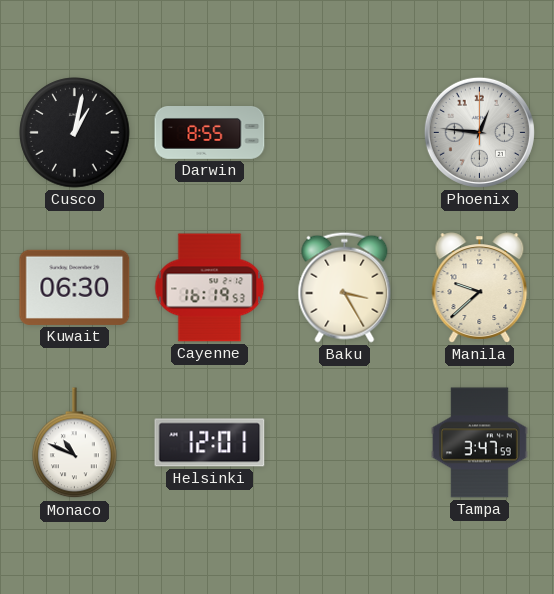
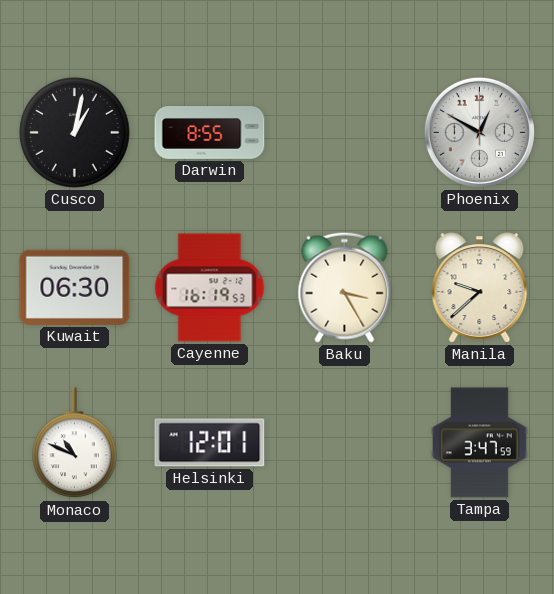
Phoenix: 12:46 -> 12:50
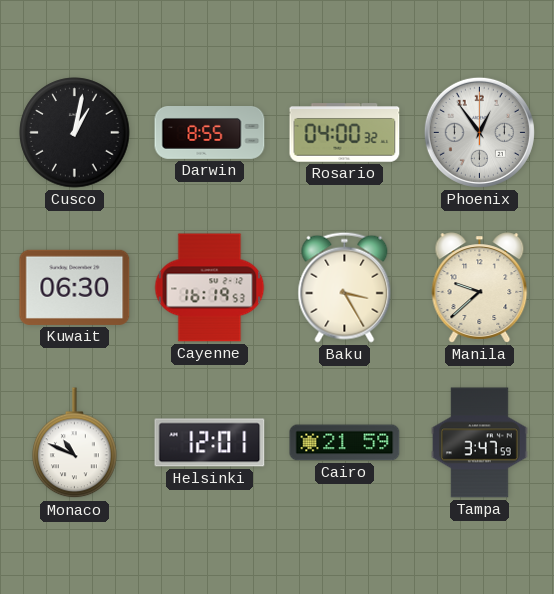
Rosario: none -> 04:00
Phoenix: 12:50 -> 12:54
Cairo: none -> 21:59
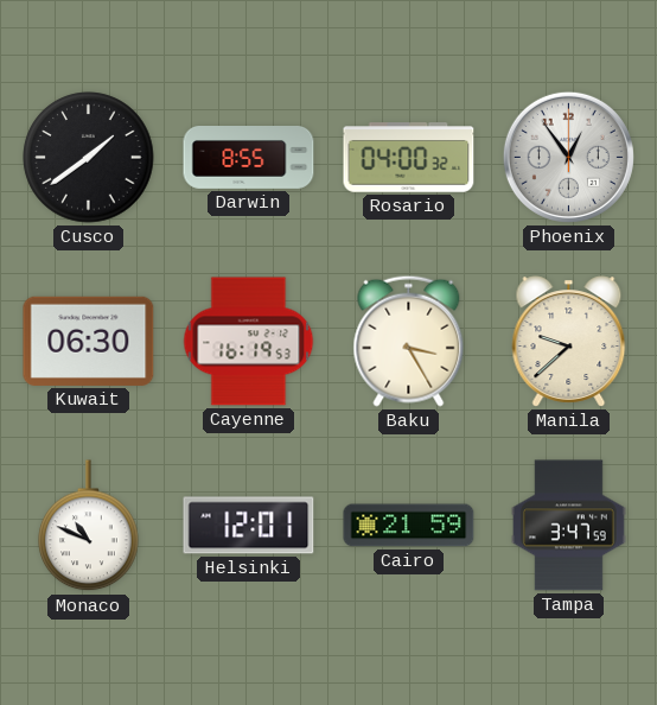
Cusco: 1:02 -> 1:39
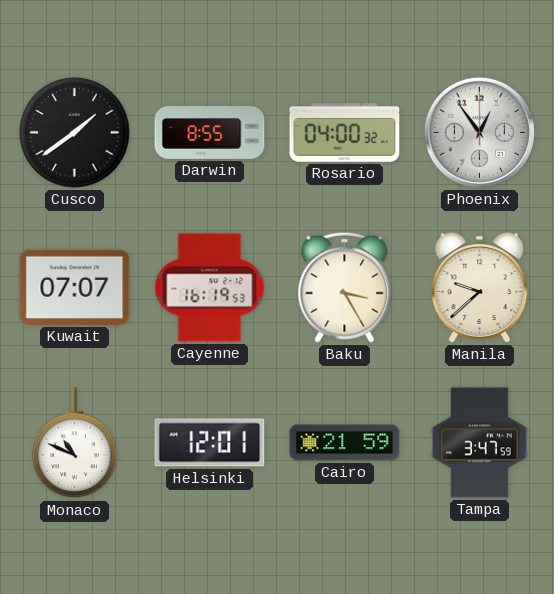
Kuwait: 06:30 -> 07:07
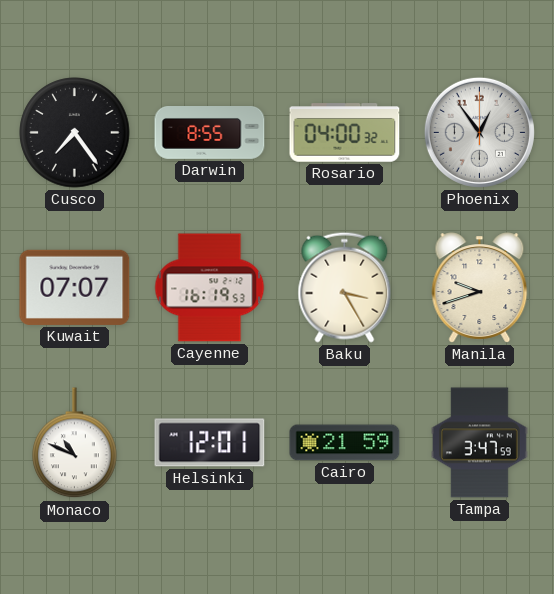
Cusco: 1:39 -> 7:24
Manila: 9:38 -> 9:42
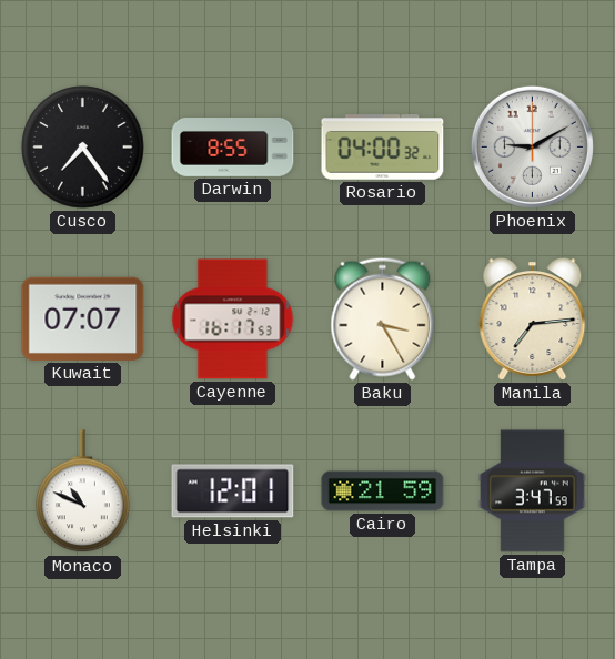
Phoenix: 12:54 -> 9:10
Cayenne: 16:19 -> 16:17
Manila: 9:42 -> 7:14
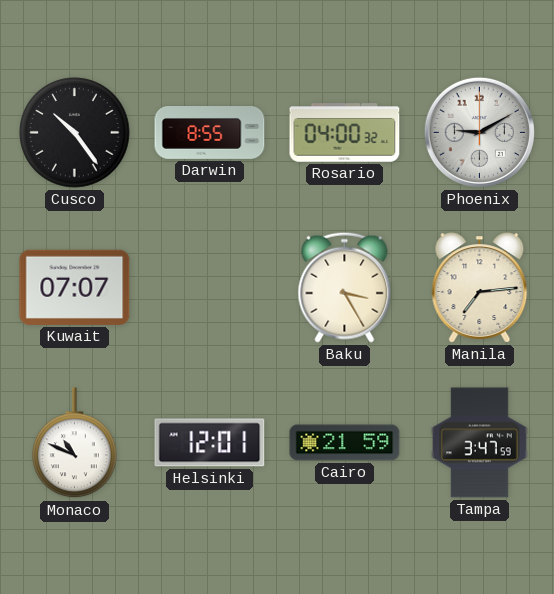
Cusco: 7:24 -> 10:24
Cayenne: 16:17 -> none
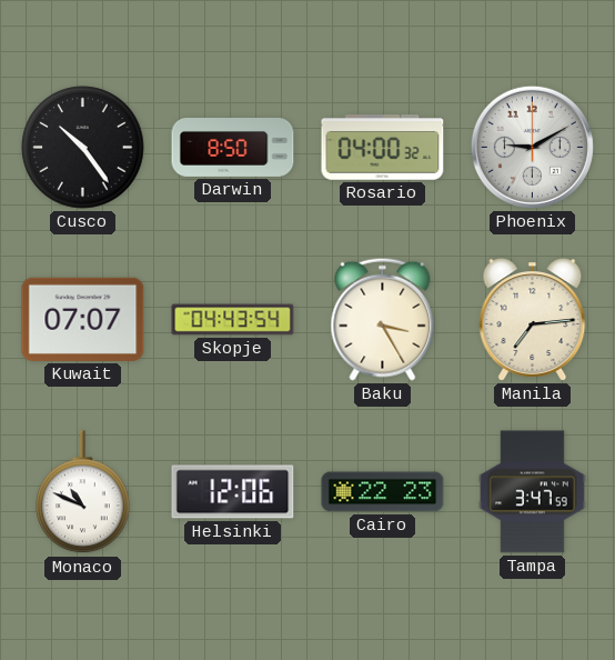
Darwin: 8:55 -> 8:50
Skopje: none -> 04:43
Helsinki: 12:01 -> 12:06
Cairo: 21:59 -> 22:23
